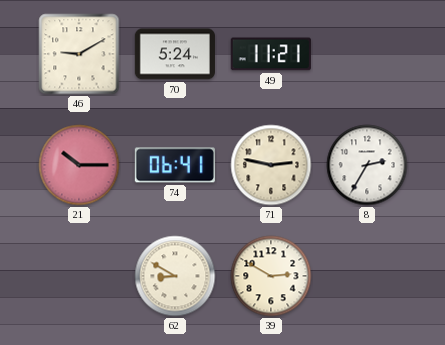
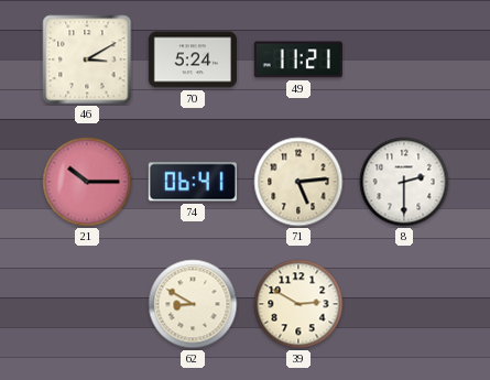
46: 9:10 -> 3:10
71: 2:47 -> 5:14
8: 2:35 -> 2:30
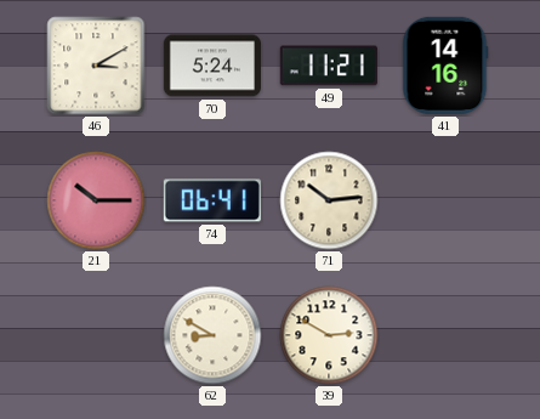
41: none -> 14:16
71: 5:14 -> 10:14
8: 2:30 -> none
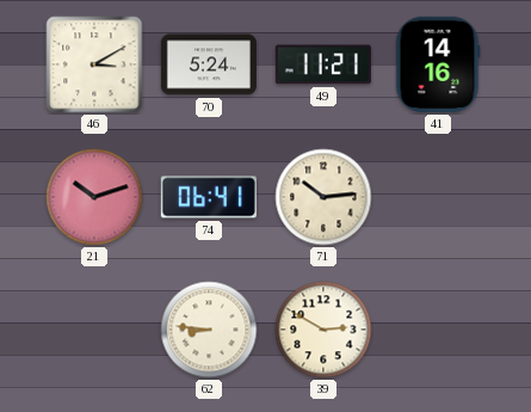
21: 10:15 -> 10:12
62: 8:50 -> 8:46
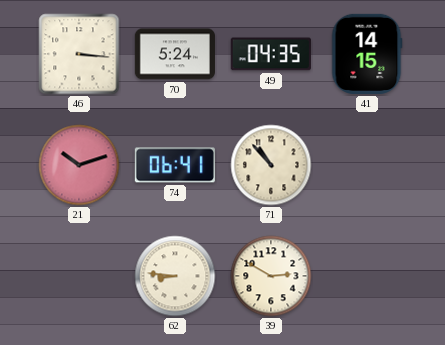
46: 3:10 -> 3:16
49: 11:21 -> 04:35
41: 14:16 -> 14:15
71: 10:14 -> 10:53
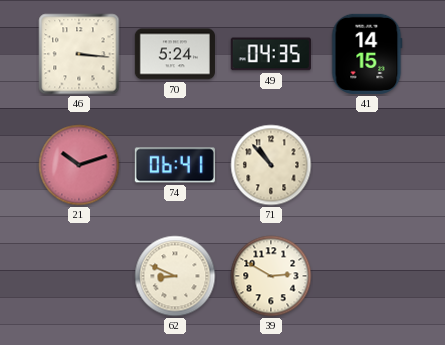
62: 8:46 -> 8:49
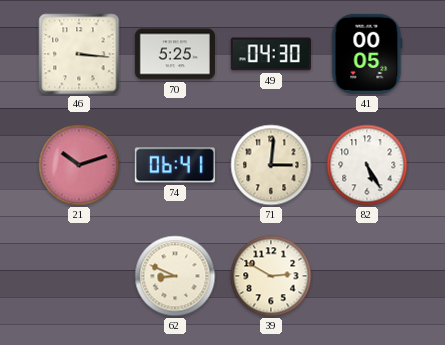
70: 5:24 -> 5:25
49: 04:35 -> 04:30
41: 14:15 -> 00:05
71: 10:53 -> 3:01
82: none -> 5:25
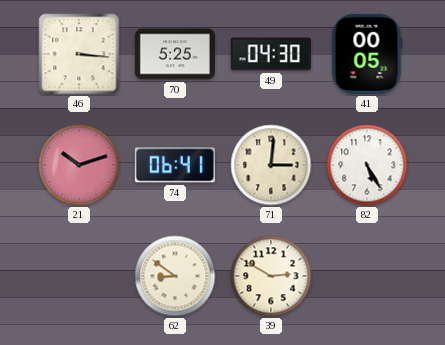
62: 8:49 -> 8:51
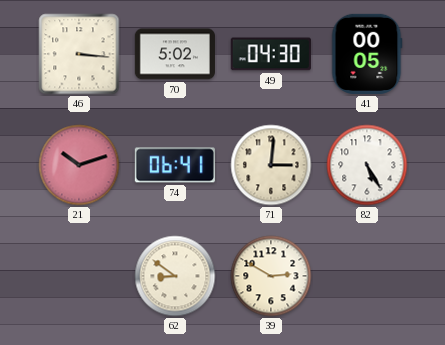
70: 5:25 -> 5:02
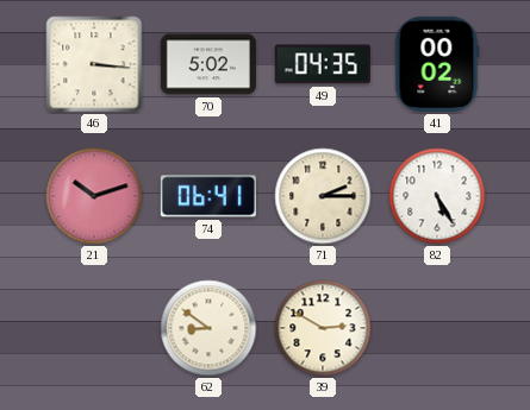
49: 04:30 -> 04:35
41: 00:05 -> 00:02
71: 3:01 -> 2:15
